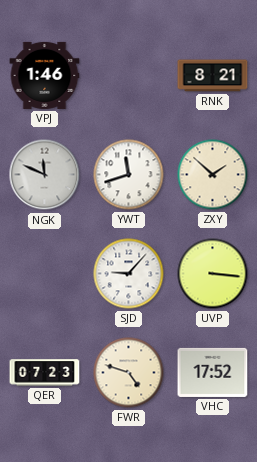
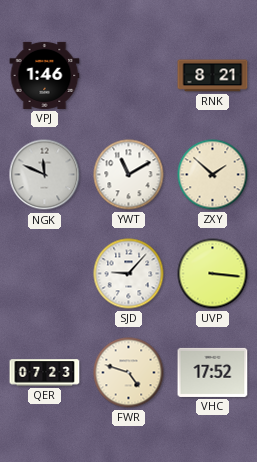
YWT: 11:42 -> 11:10
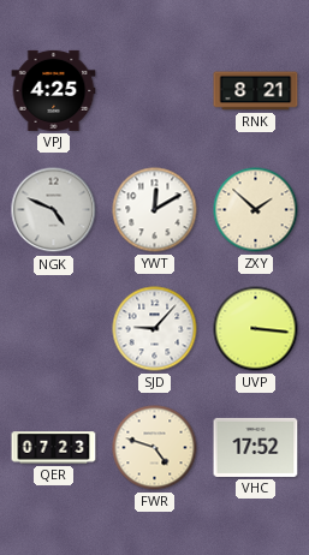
VPJ: 1:46 -> 4:25
NGK: 11:49 -> 4:49
YWT: 11:10 -> 12:10
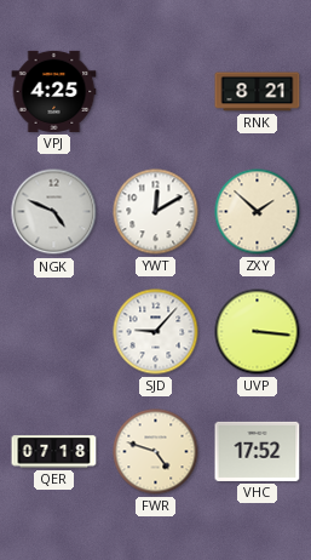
QER: 07:23 -> 07:18
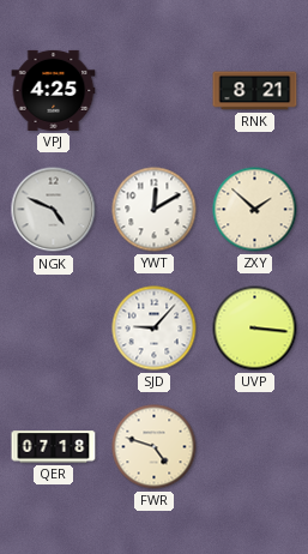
VHC: 17:52 -> none
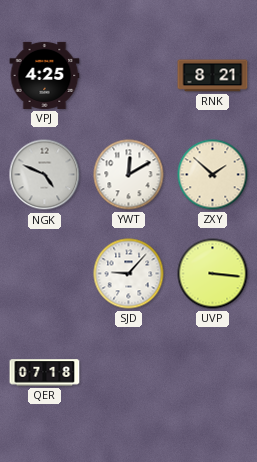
FWR: 4:48 -> none
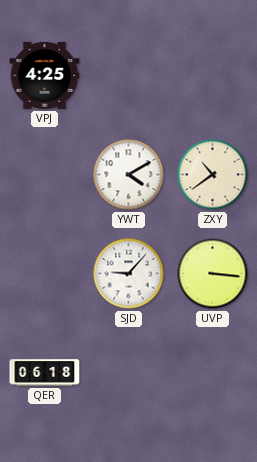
RNK: 8:21 -> none
NGK: 4:49 -> none
YWT: 12:10 -> 4:10
ZXY: 1:52 -> 10:39
QER: 07:18 -> 06:18
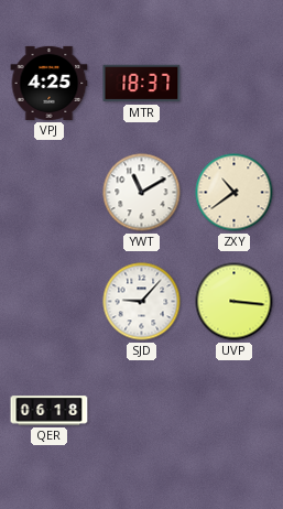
MTR: none -> 18:37
YWT: 4:10 -> 11:10
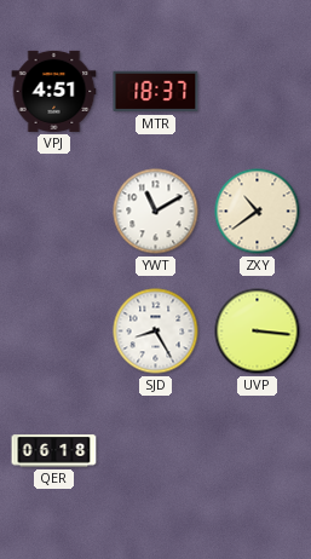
VPJ: 4:25 -> 4:51
SJD: 9:07 -> 8:25
